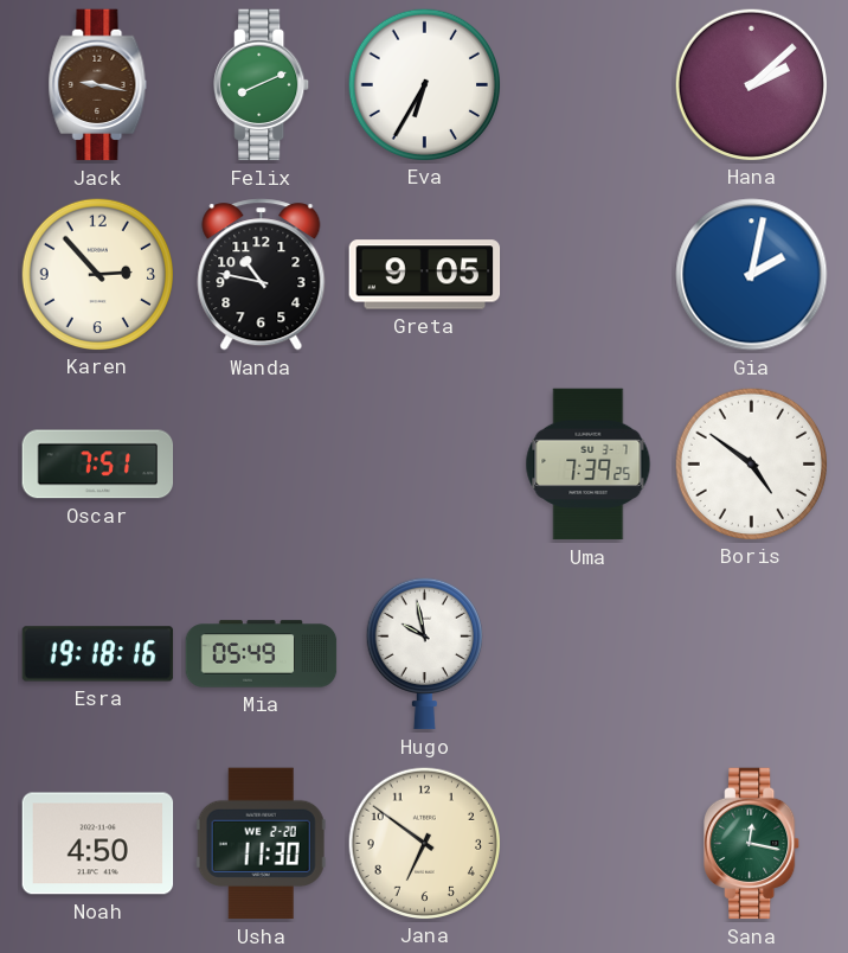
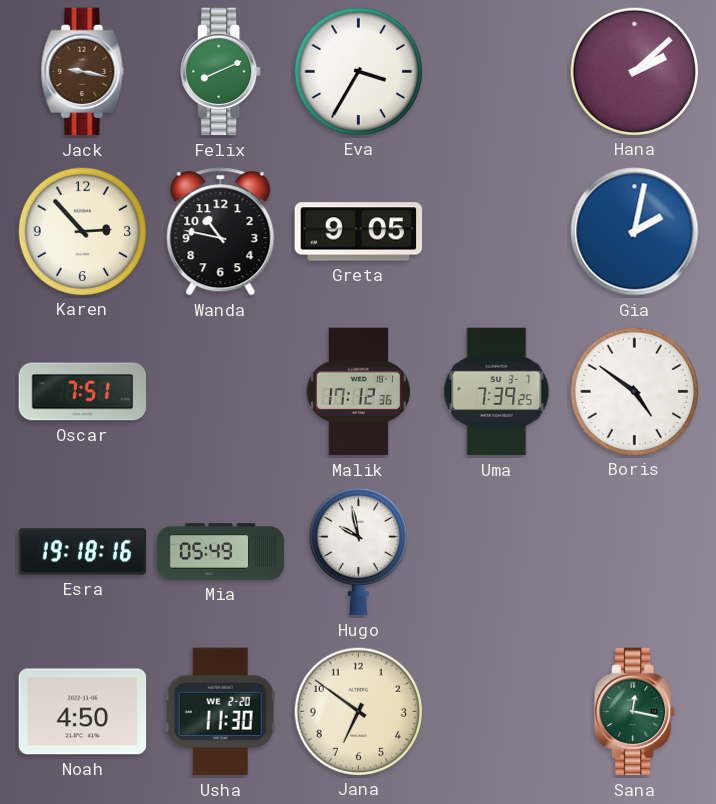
Eva: 6:35 -> 3:35
Malik: none -> 17:12
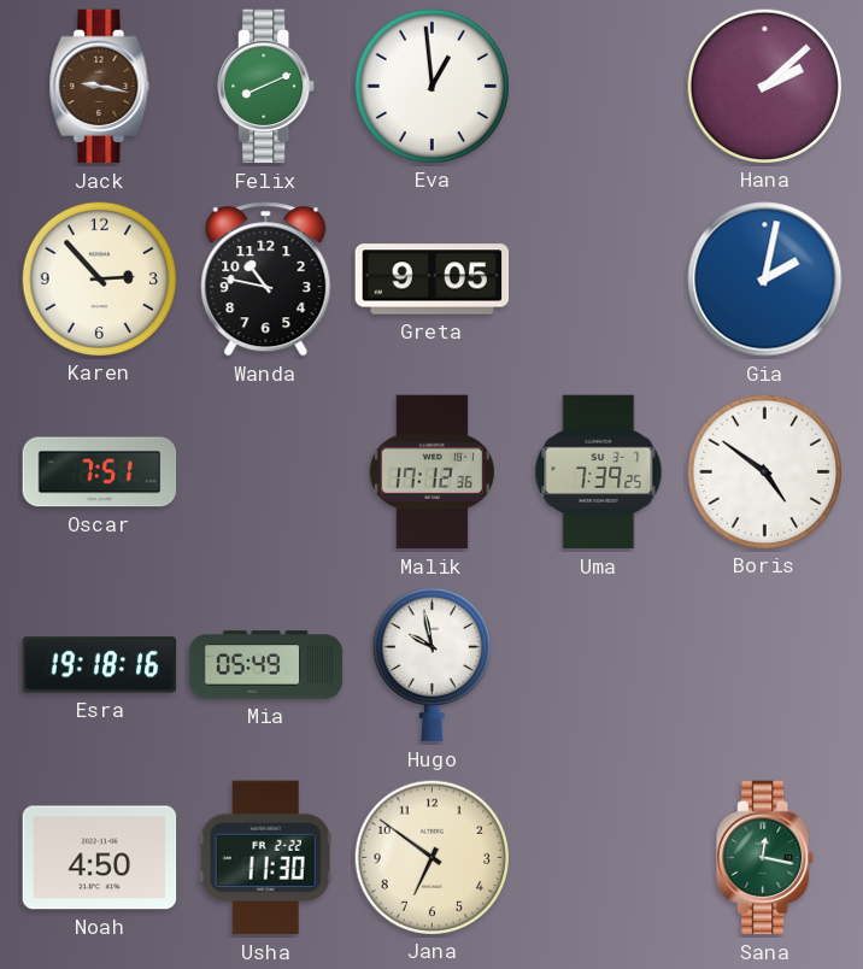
Eva: 3:35 -> 12:59
Usha date: WE 2-20 -> FR 2-22
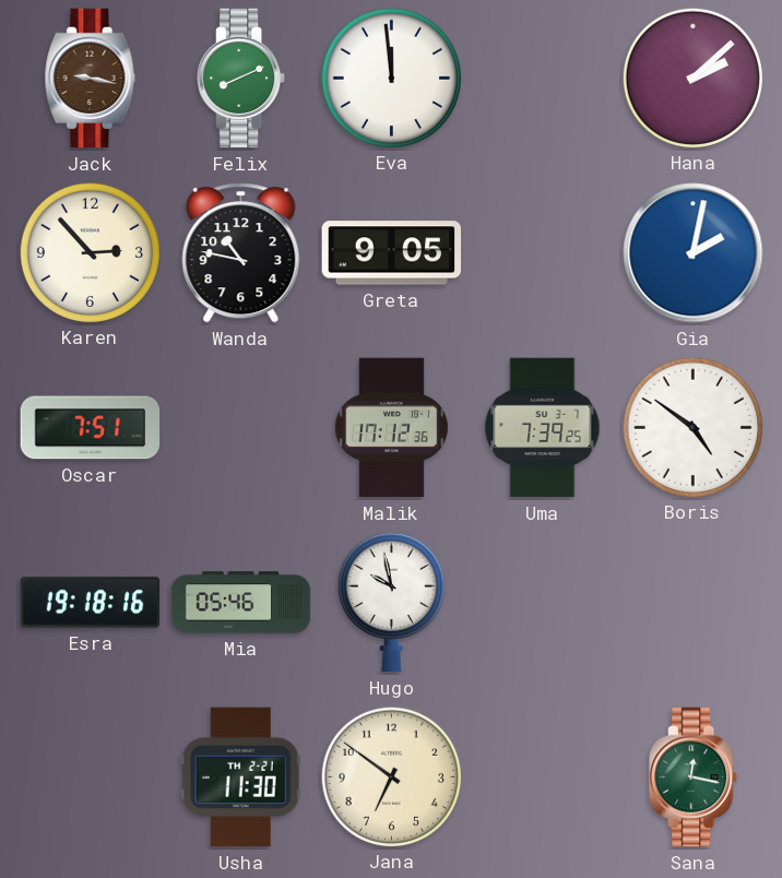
Eva: 12:59 -> 11:59
Mia: 05:49 -> 05:46
Noah: 4:50 -> none
Usha date: FR 2-22 -> TH 2-21
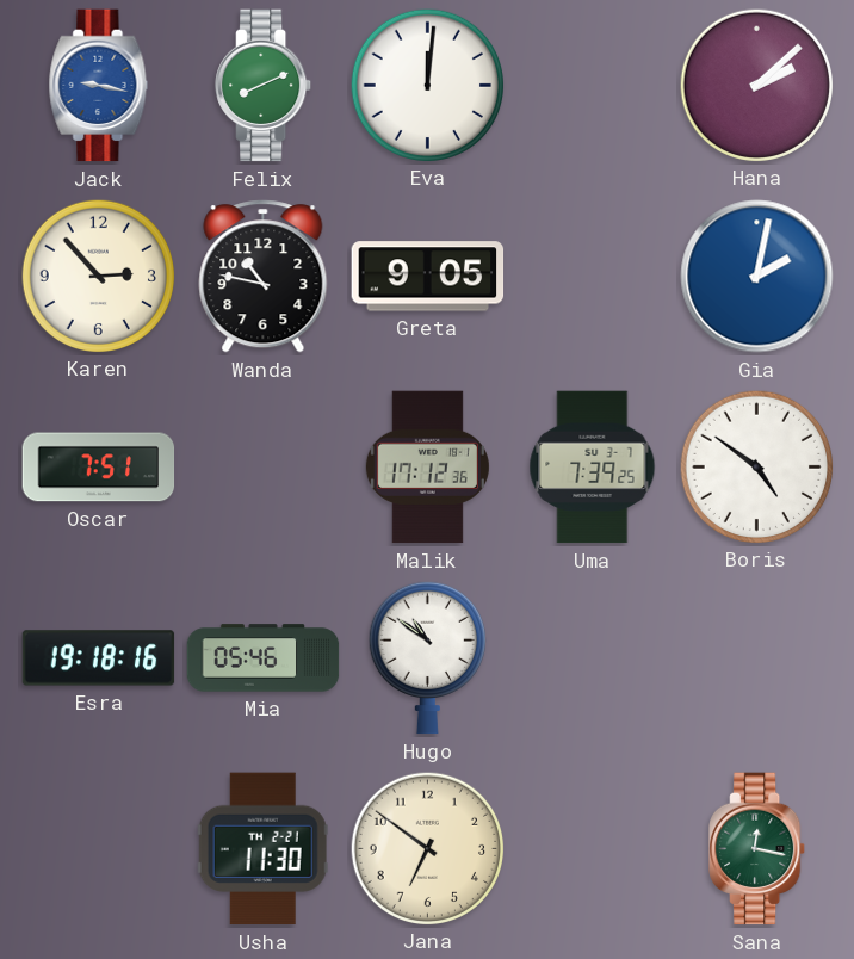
Jack dial: brown -> blue
Eva: 11:59 -> 12:01
Hugo: 9:58 -> 10:51
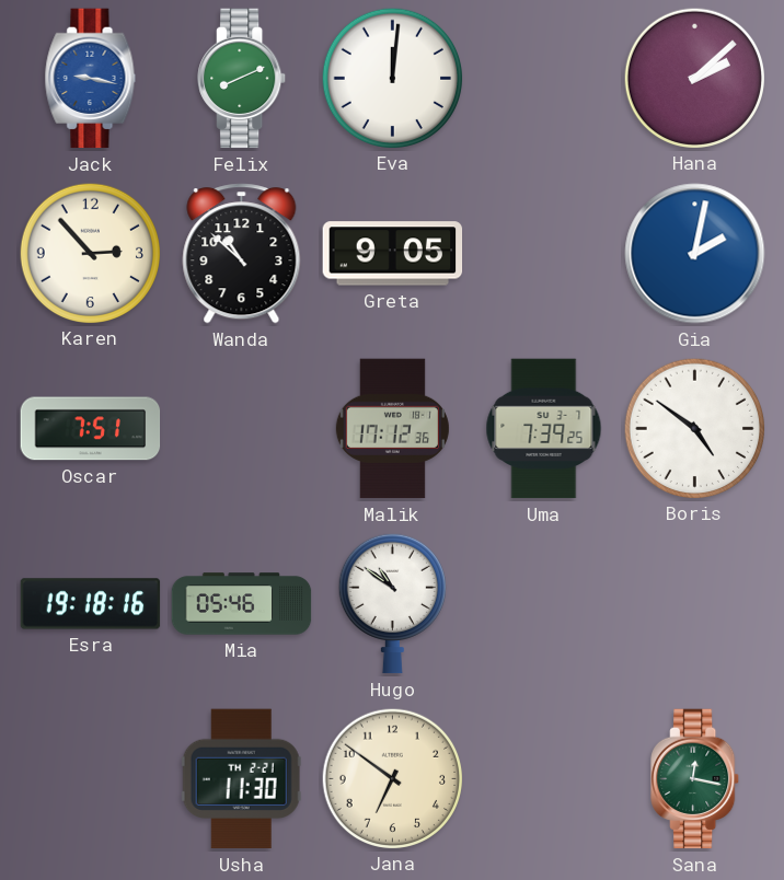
Wanda: 10:47 -> 10:52
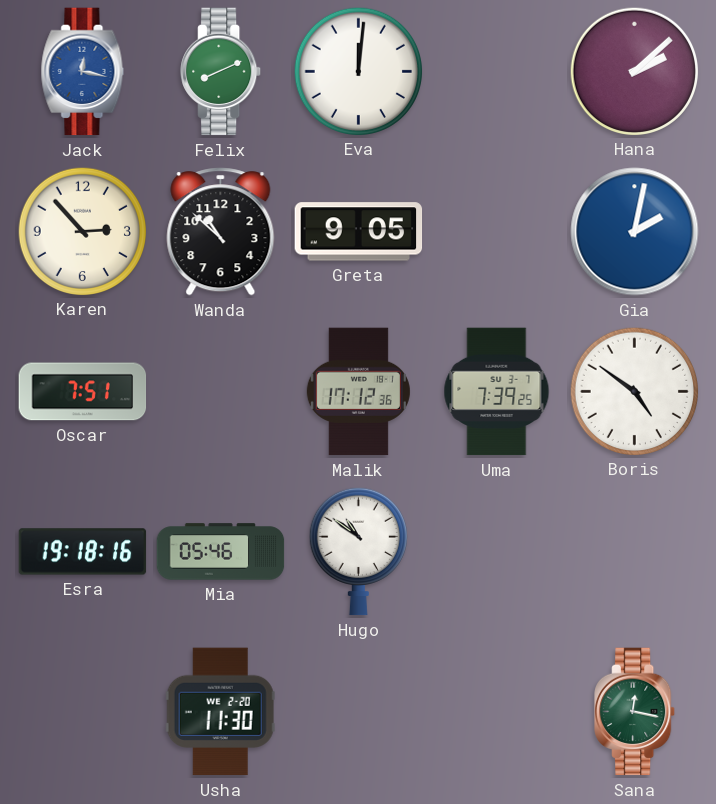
Jack: 9:17 -> 12:17
Usha date: TH 2-21 -> WE 2-20
Jana: 6:51 -> none
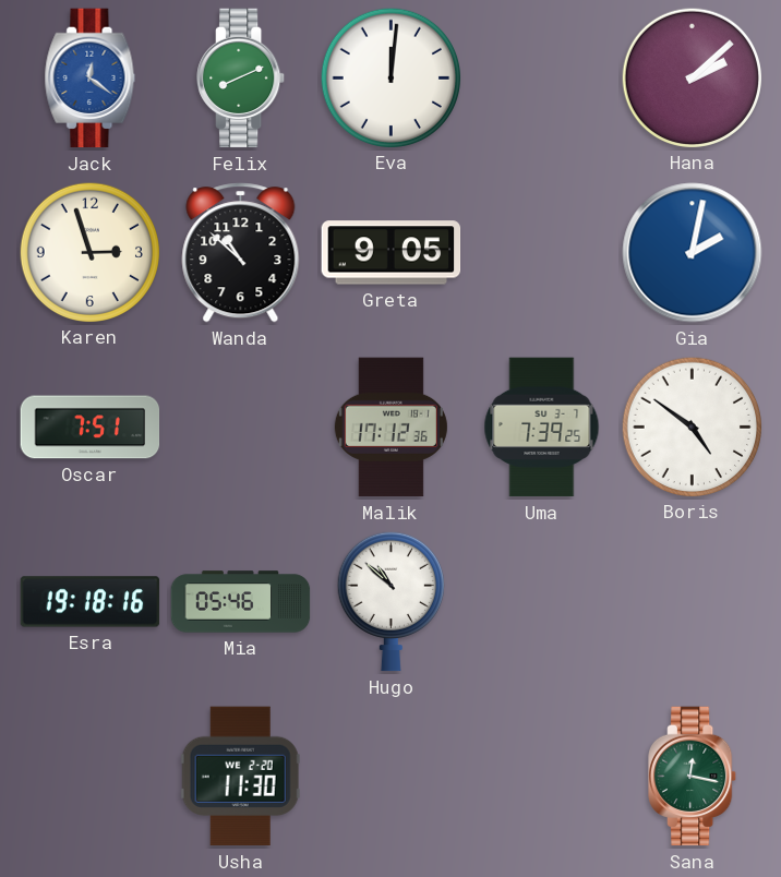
Jack: 12:17 -> 12:21
Karen: 2:53 -> 2:57
Hugo: 10:51 -> 10:52
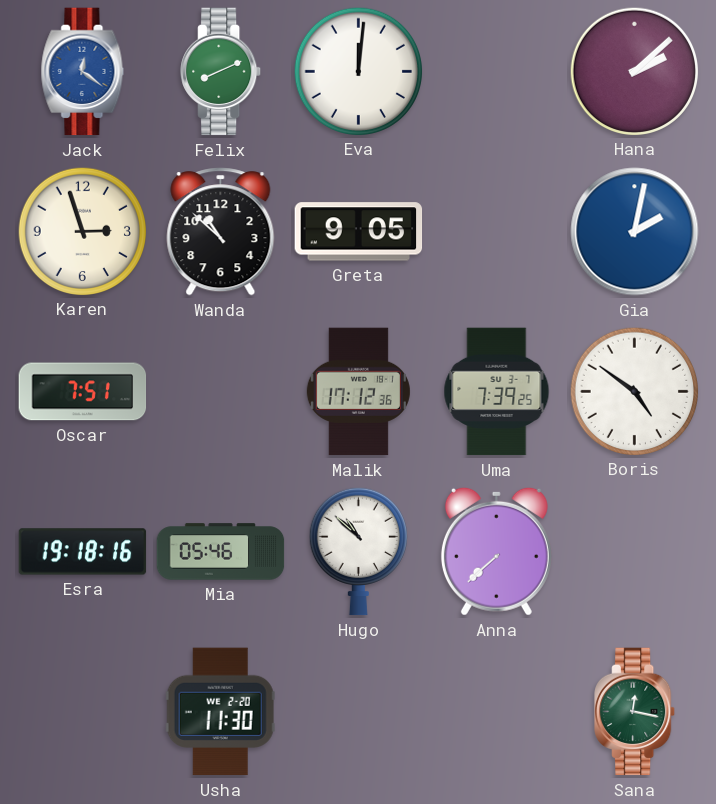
Anna: none -> 7:38
